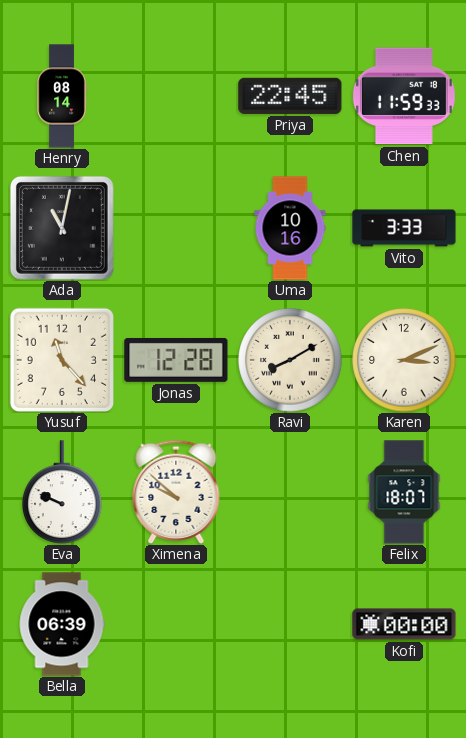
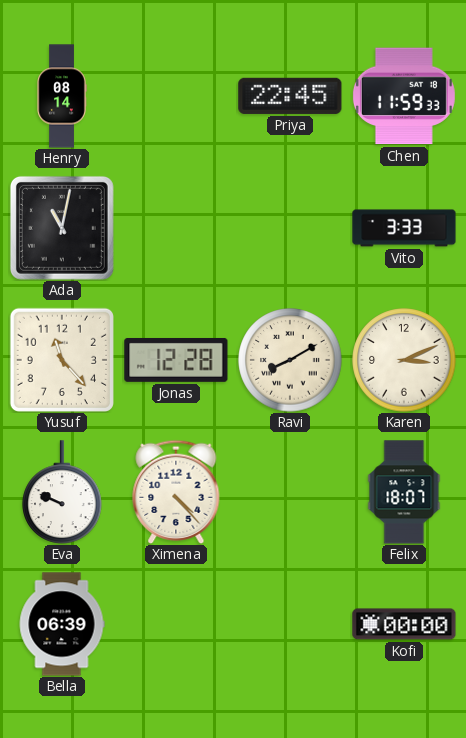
Uma: 10:16 -> none
Ximena: 9:52 -> 4:23
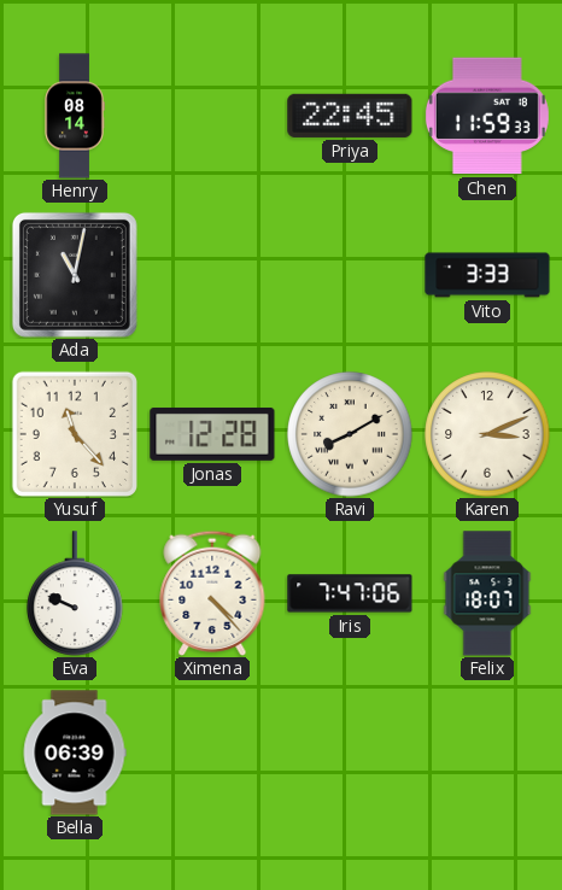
Iris: none -> 7:47
Kofi: 00:00 -> none
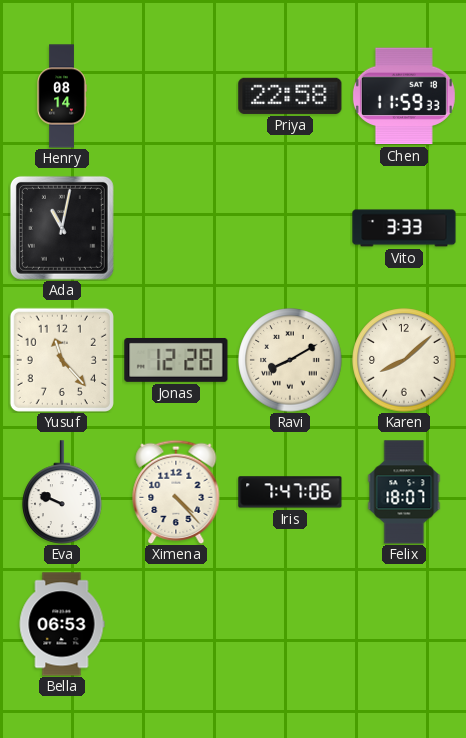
Priya: 22:45 -> 22:58
Karen: 3:11 -> 8:08
Bella: 06:39 -> 06:53
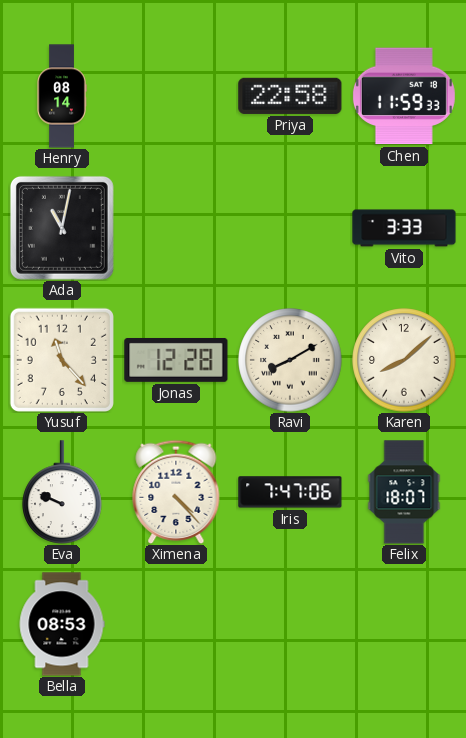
Bella: 06:53 -> 08:53
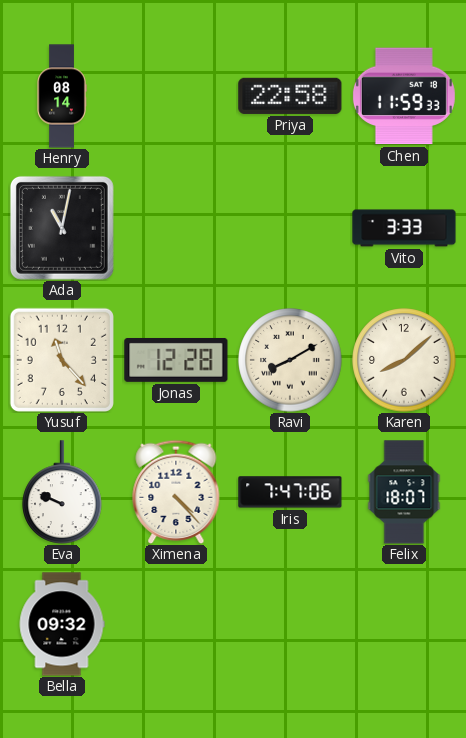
Bella: 08:53 -> 09:32
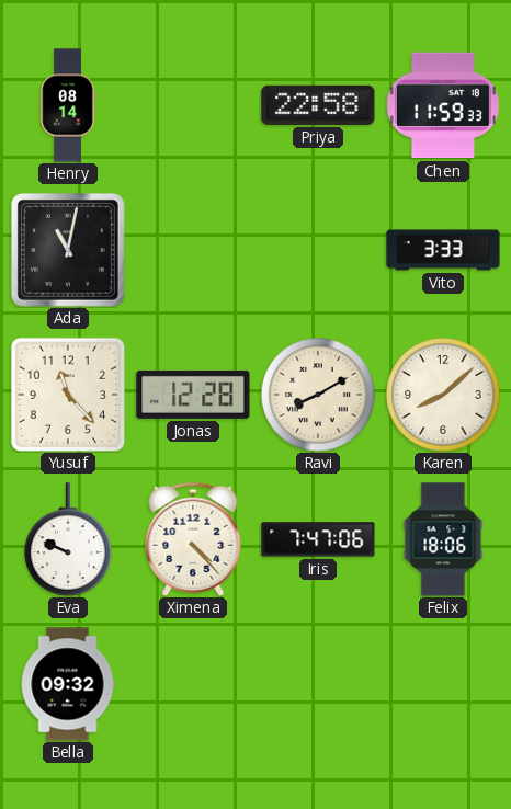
Felix: 18:07 -> 18:06
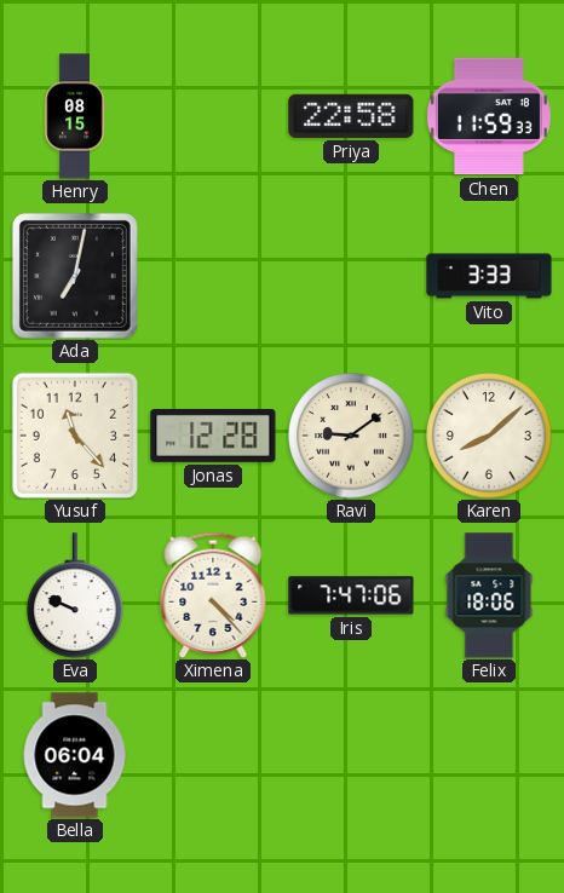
Henry: 08:14 -> 08:15
Ada: 11:02 -> 7:02
Ravi: 8:10 -> 9:09
Bella: 09:32 -> 06:04
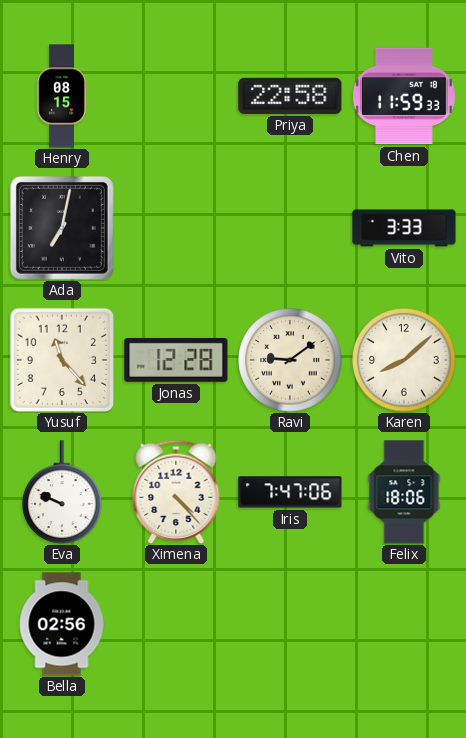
Bella: 06:04 -> 02:56
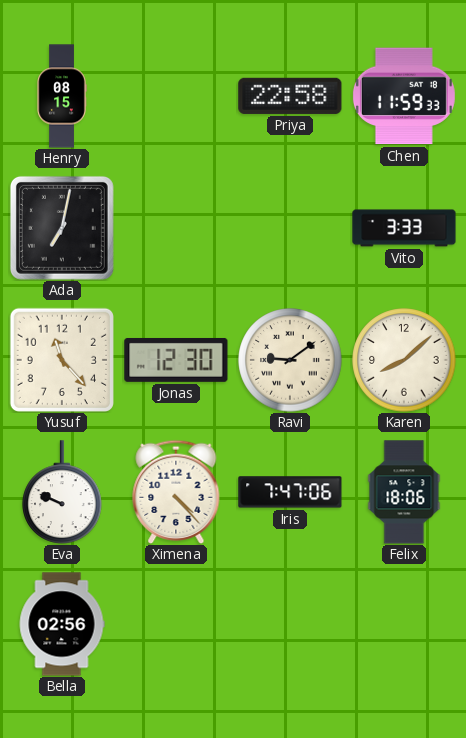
Jonas: 12:28 -> 12:30
